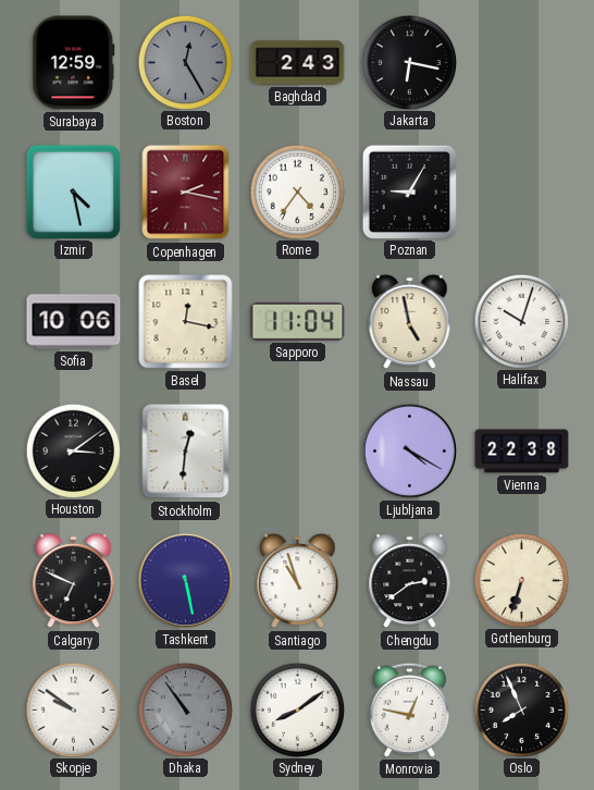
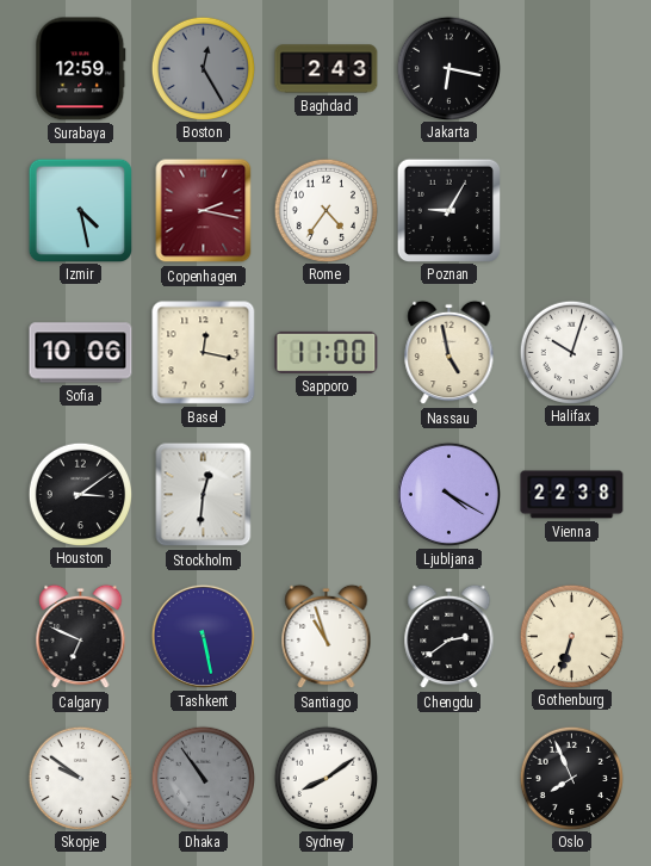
Sapporo: 11:04 -> 11:00
Monrovia: 12:47 -> none
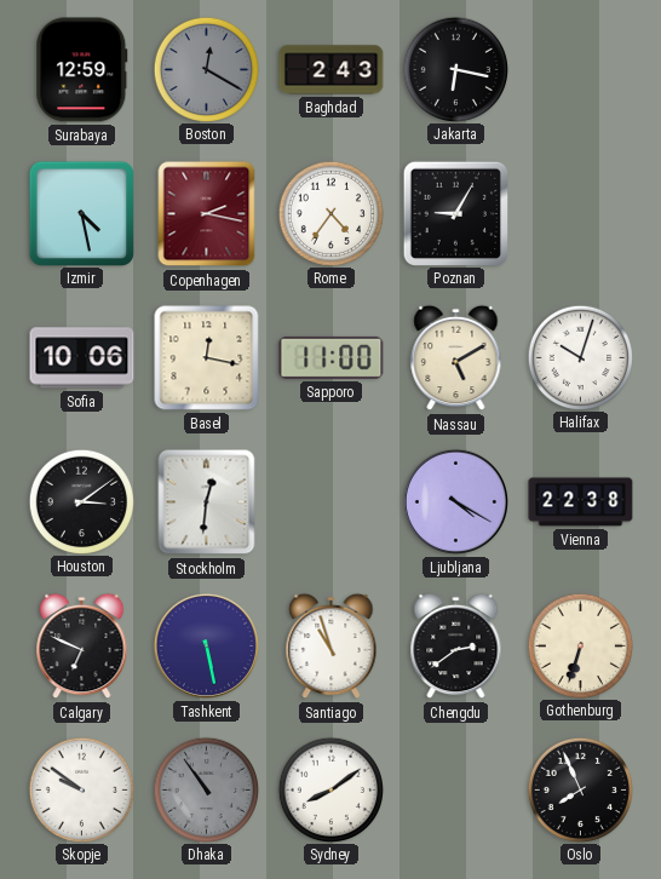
Boston: 12:25 -> 12:20
Nassau: 4:58 -> 5:10
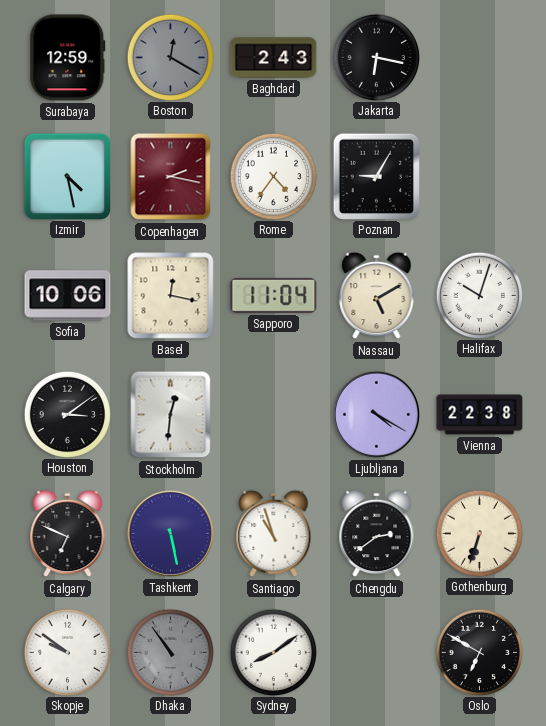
Sapporo: 11:00 -> 11:04
Oslo: 7:56 -> 6:50
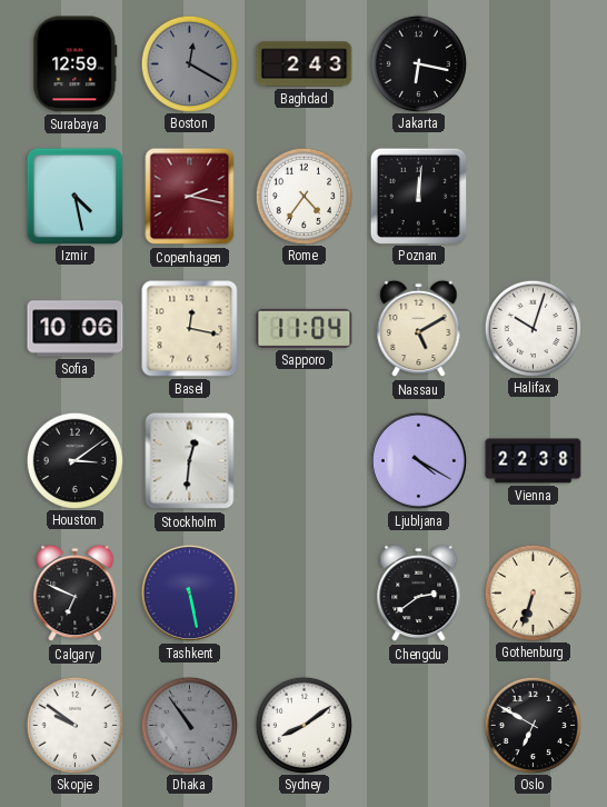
Poznan: 9:05 -> 12:01
Santiago: 10:57 -> none
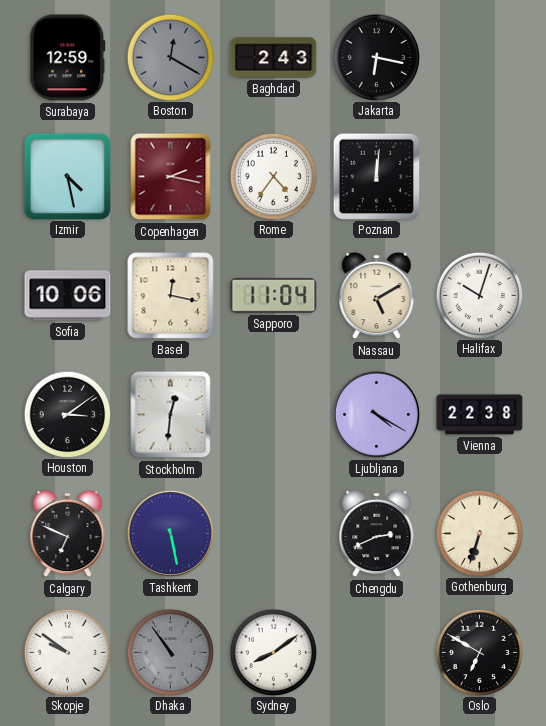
Chengdu: 2:39 -> 2:41
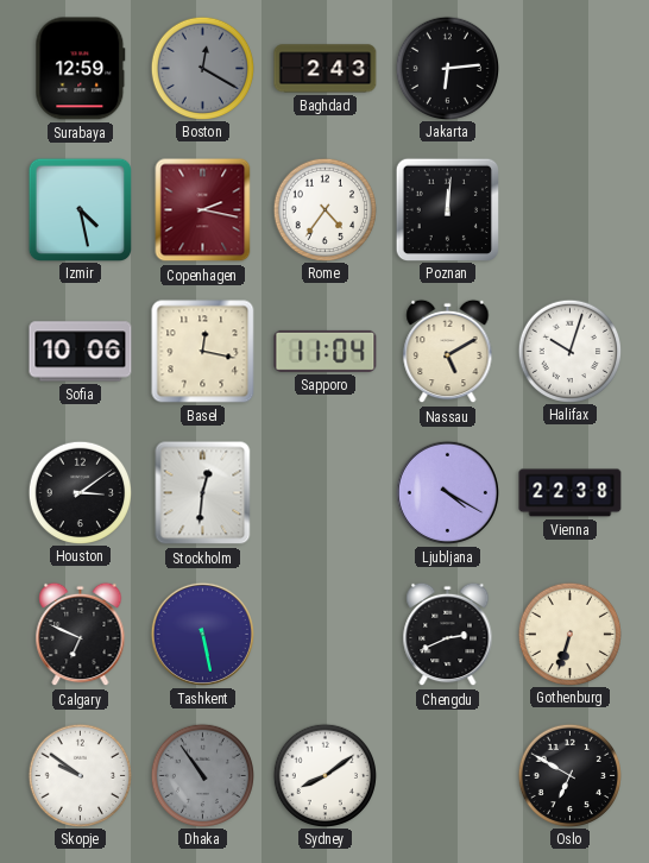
Jakarta: 6:17 -> 6:14
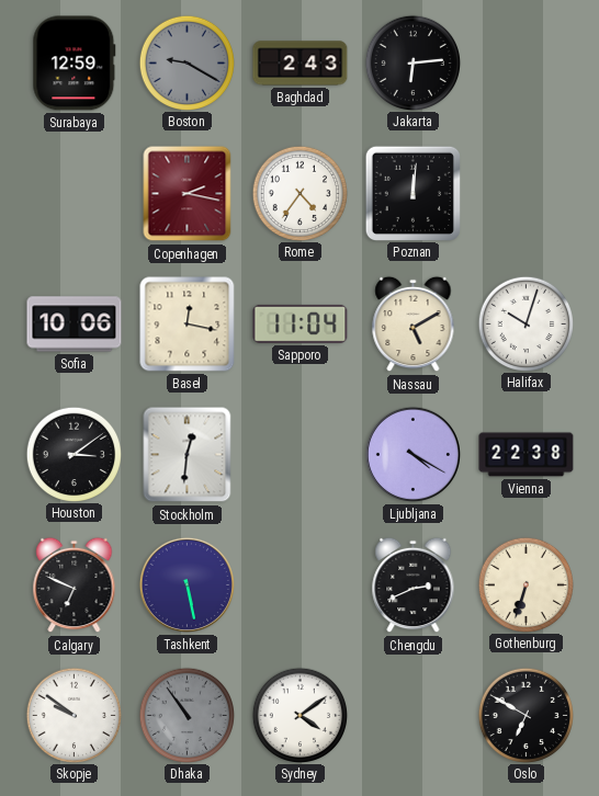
Boston: 12:20 -> 9:20
Izmir: 4:28 -> none
Sydney: 8:09 -> 4:09
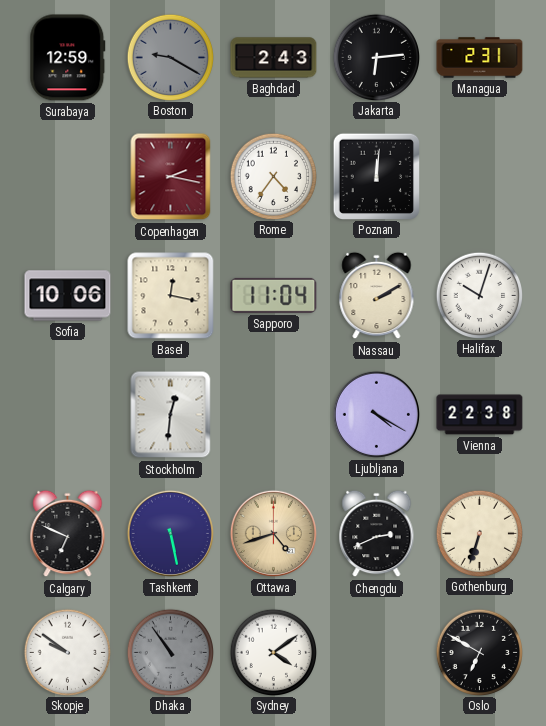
Managua: none -> 2:31
Nassau: 5:10 -> 2:10
Houston: 3:09 -> none
Ottawa: none -> 4:42
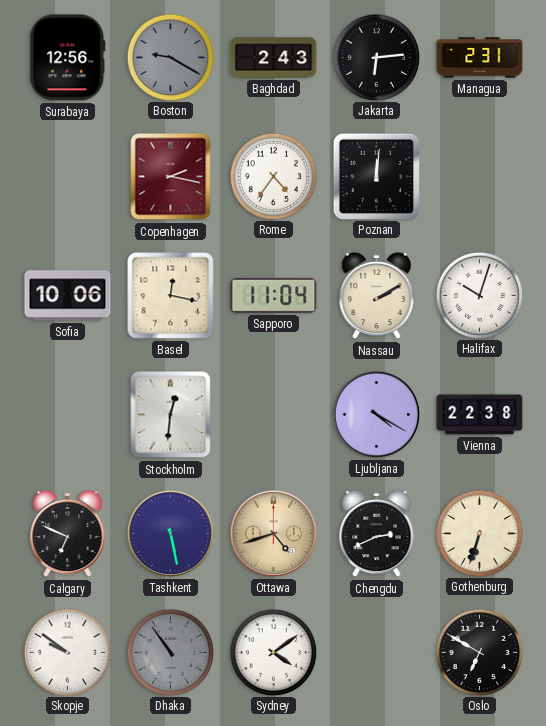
Surabaya: 12:59 -> 12:56
